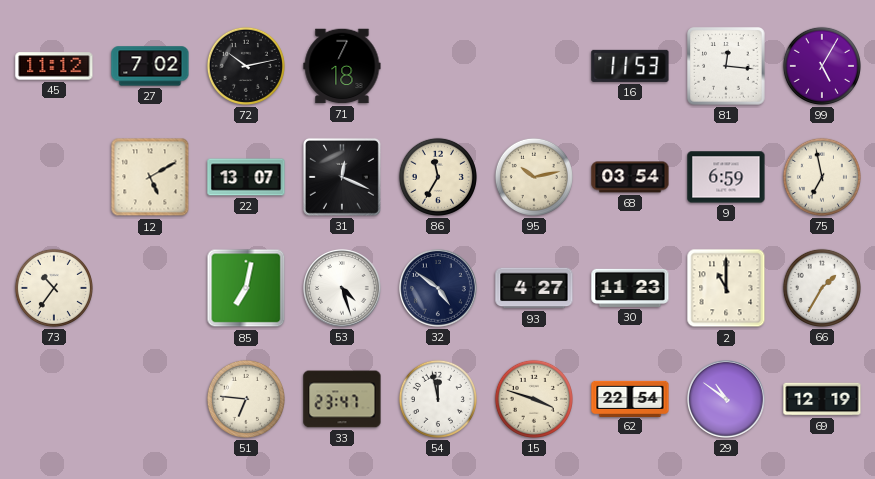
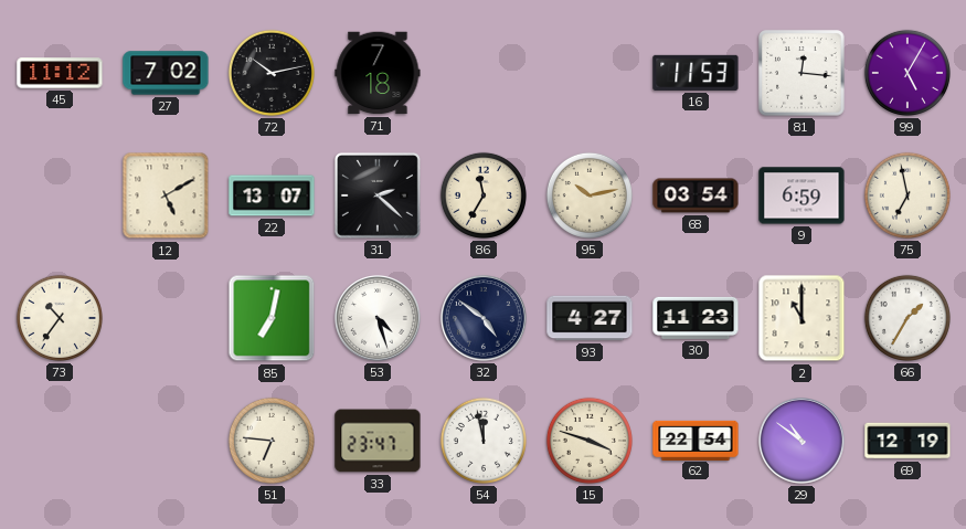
31: 12:19 -> 2:22
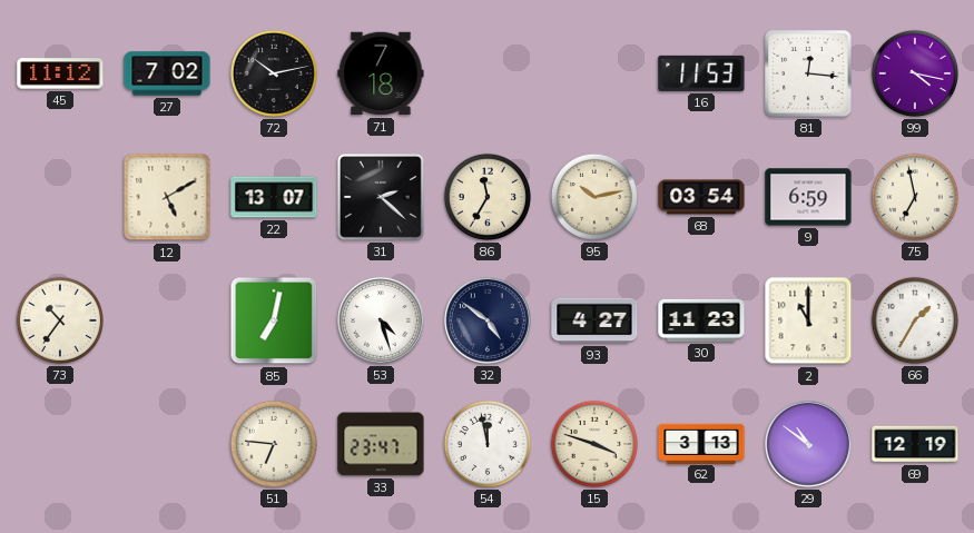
99: 5:05 -> 4:17
62: 22:54 -> 3:13
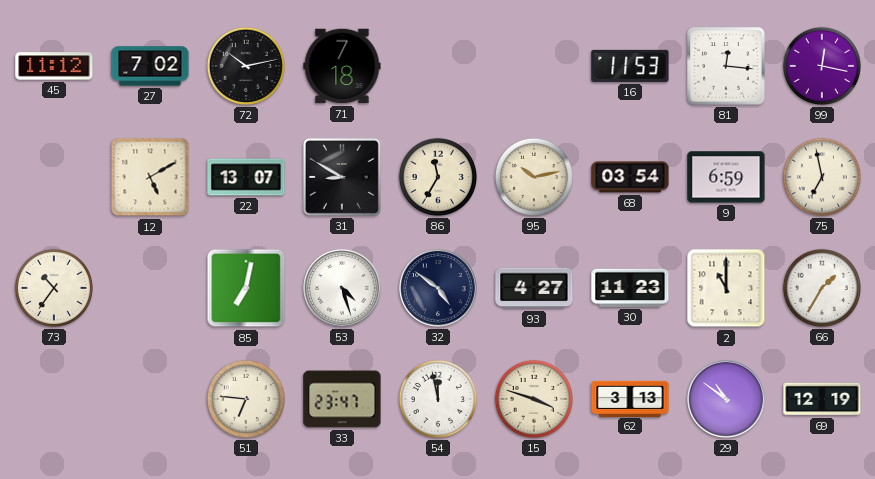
99: 4:17 -> 12:17
31: 2:22 -> 8:50
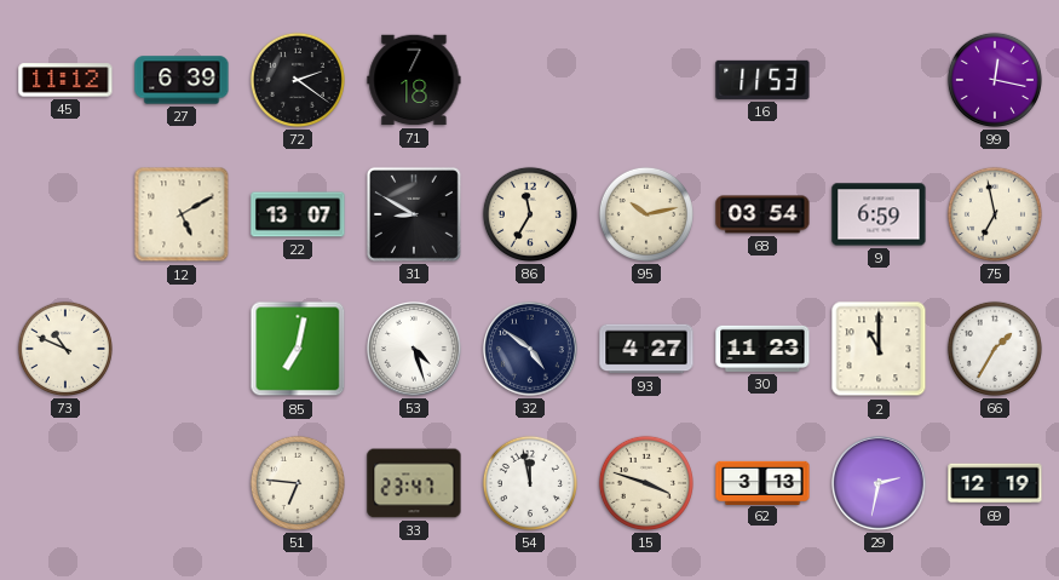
27: 7:02 -> 6:39
72: 10:13 -> 2:21
81: 12:16 -> none
73: 10:36 -> 10:49
29: 10:51 -> 2:32
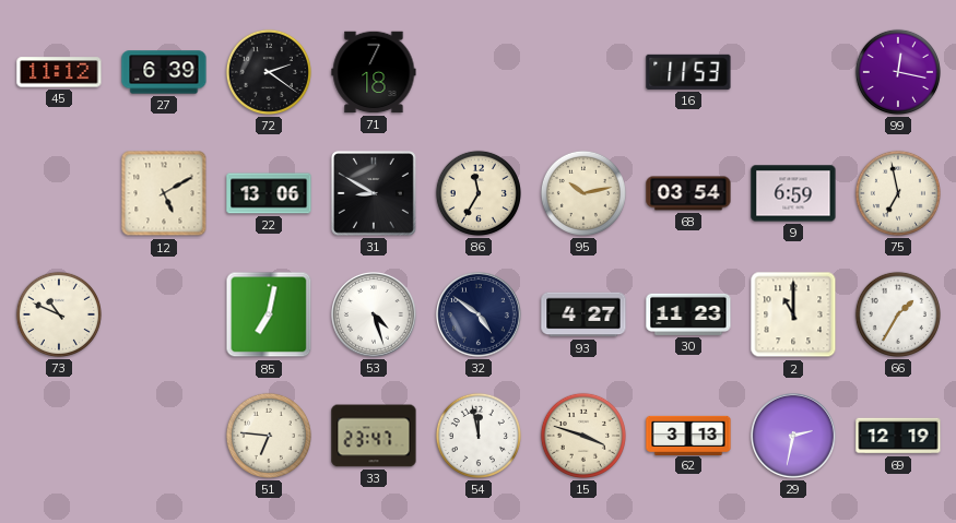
22: 13:07 -> 13:06
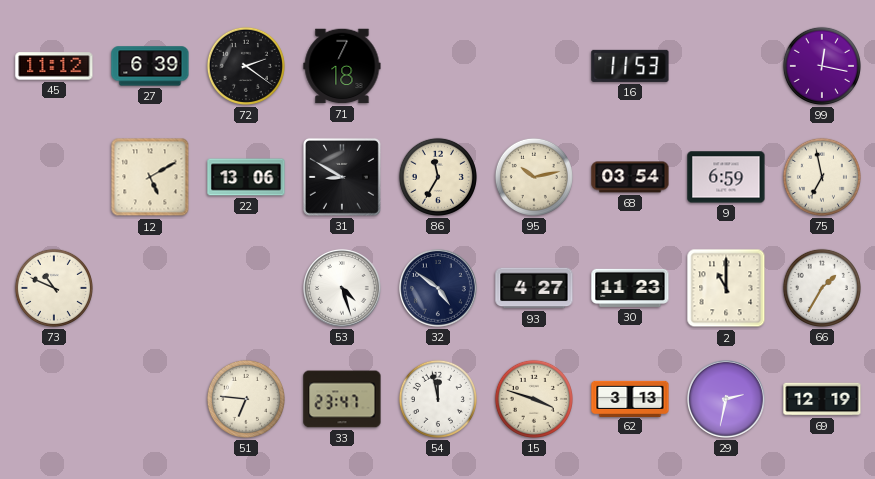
85: 7:02 -> none
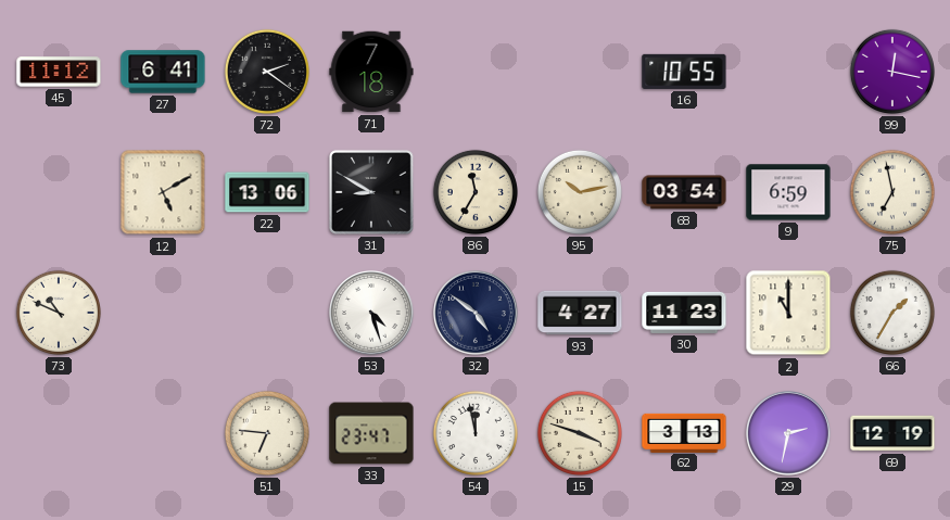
27: 6:39 -> 6:41
16: 11:53 -> 10:55
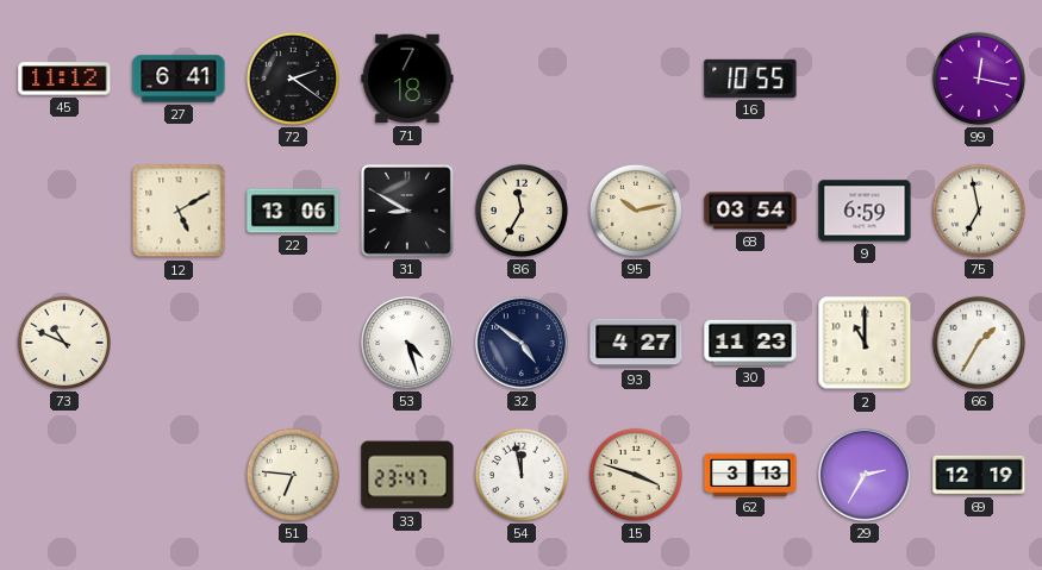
29: 2:32 -> 2:35
